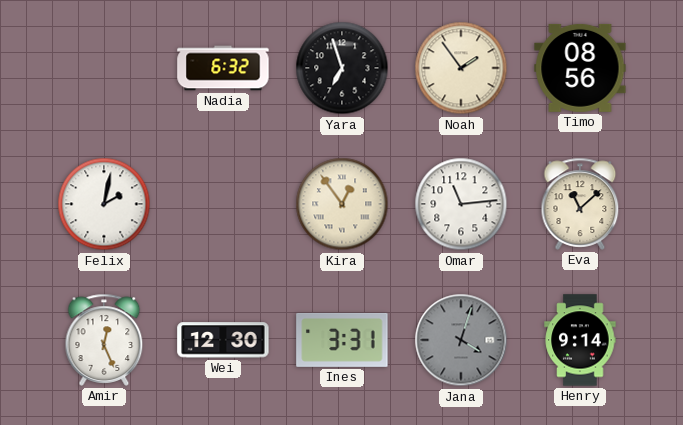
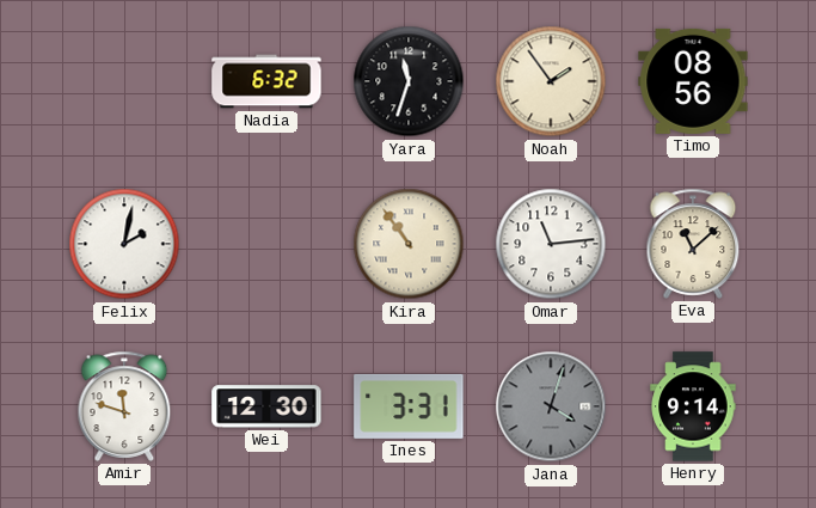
Yara: 6:57 -> 11:33
Kira: 12:54 -> 10:54
Amir: 12:26 -> 11:48
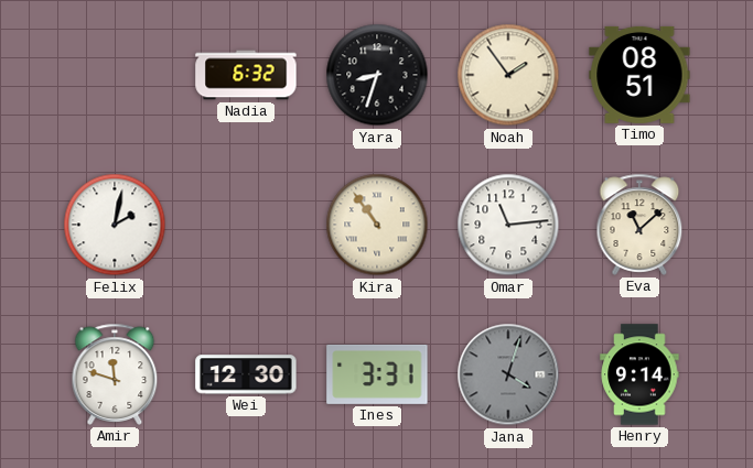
Yara: 11:33 -> 8:33
Timo: 08:56 -> 08:51
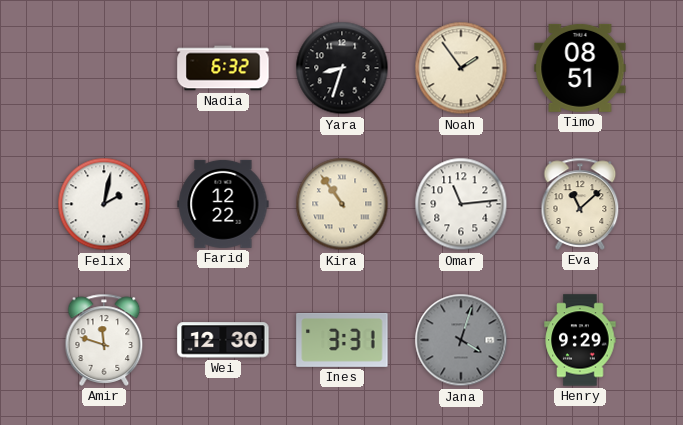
Farid: none -> 12:22
Henry: 9:14 -> 9:29
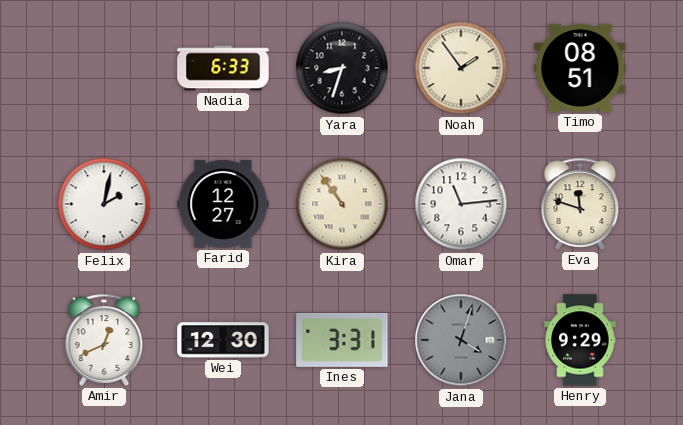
Nadia: 6:32 -> 6:33
Farid: 12:22 -> 12:27
Eva: 11:08 -> 11:48
Amir: 11:48 -> 12:41
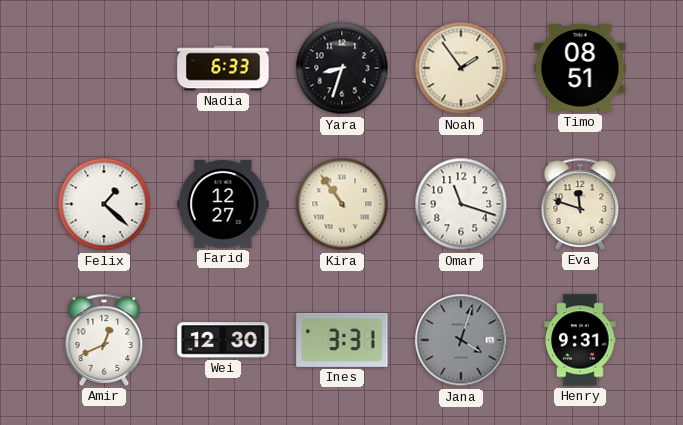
Felix: 2:02 -> 1:22
Omar: 11:14 -> 11:18
Henry: 9:29 -> 9:31
